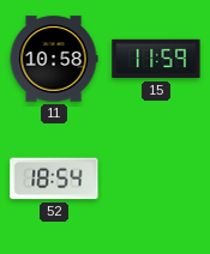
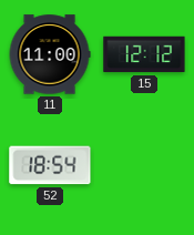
11: 10:58 -> 11:00
15: 11:59 -> 12:12
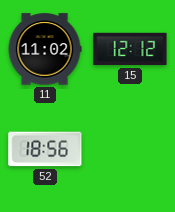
11: 11:00 -> 11:02
52: 18:54 -> 18:56
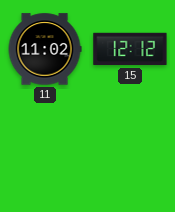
52: 18:56 -> none
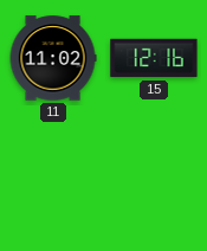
15: 12:12 -> 12:16
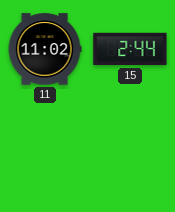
15: 12:16 -> 2:44
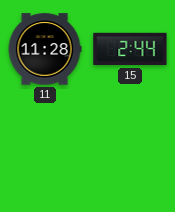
11: 11:02 -> 11:28
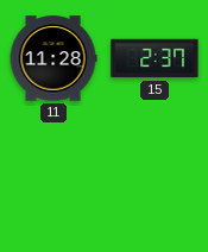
15: 2:44 -> 2:37
